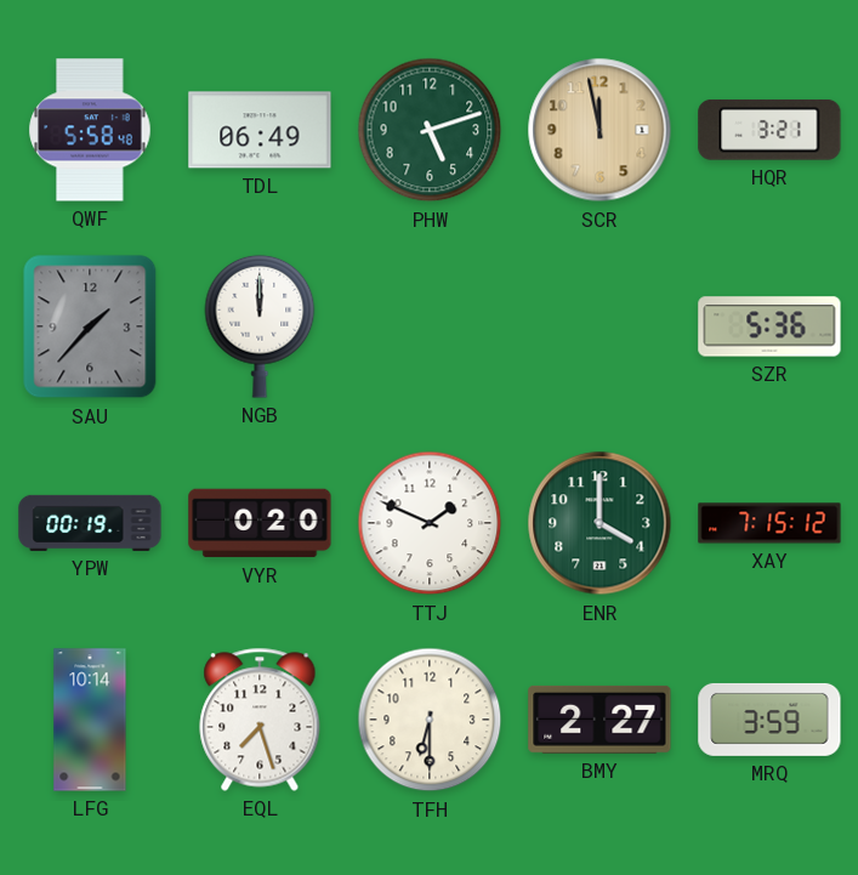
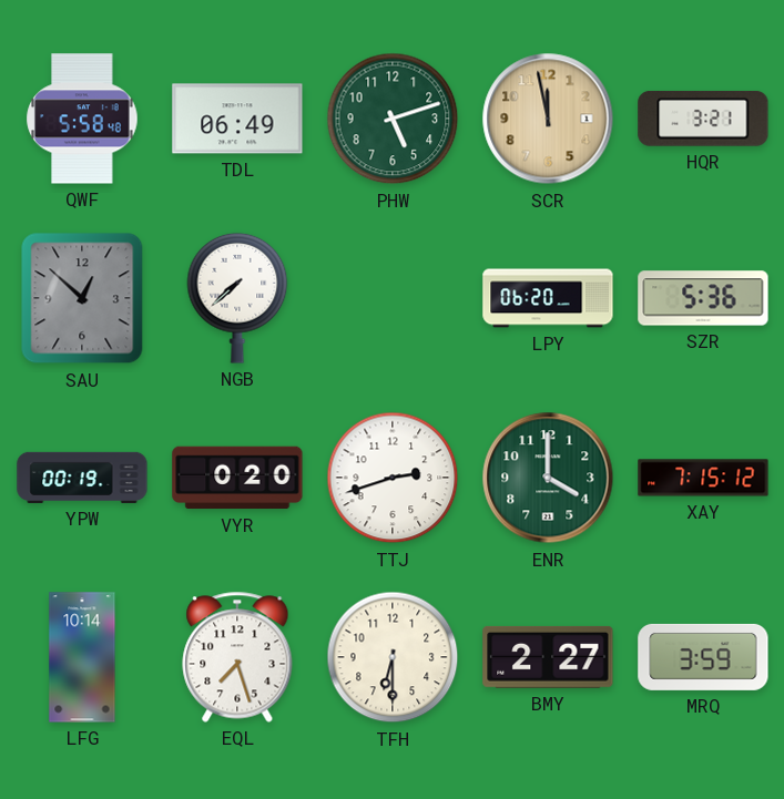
SAU: 1:37 -> 12:52
NGB: 12:00 -> 7:38
LPY: none -> 06:20
TTJ: 1:49 -> 2:42
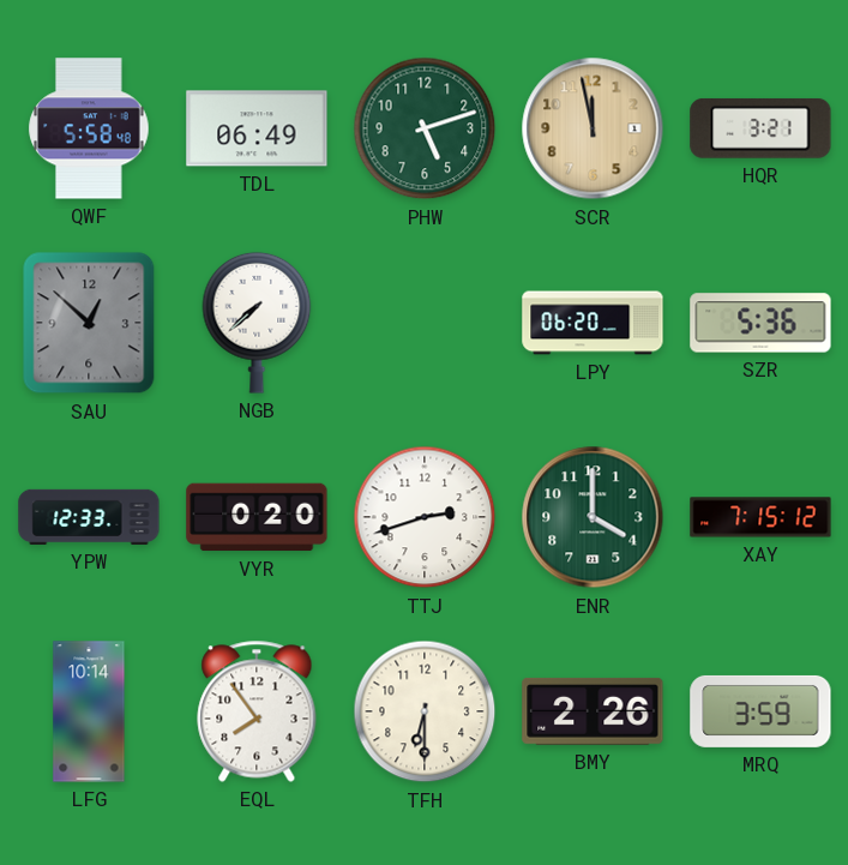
YPW: 00:19 -> 12:33
EQL: 7:27 -> 7:54
BMY: 2:27 -> 2:26
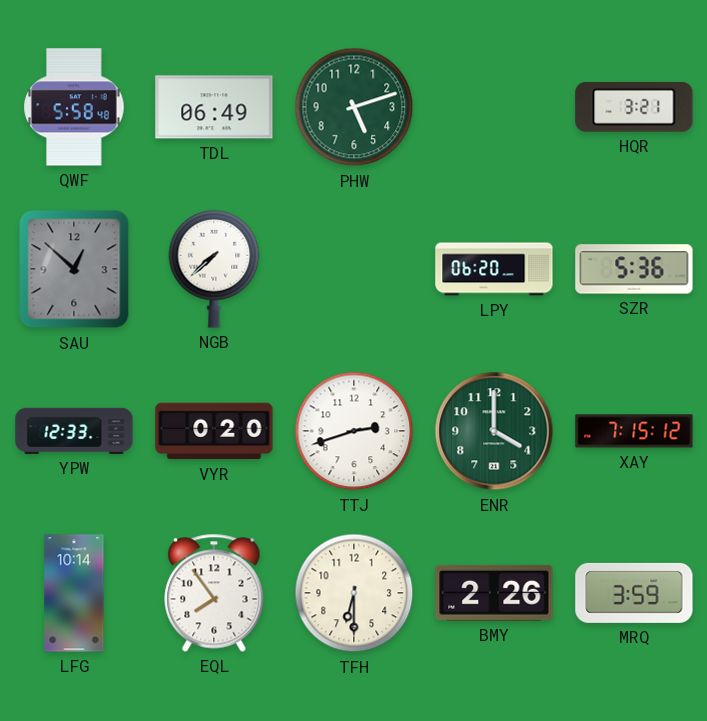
SCR: 11:58 -> none
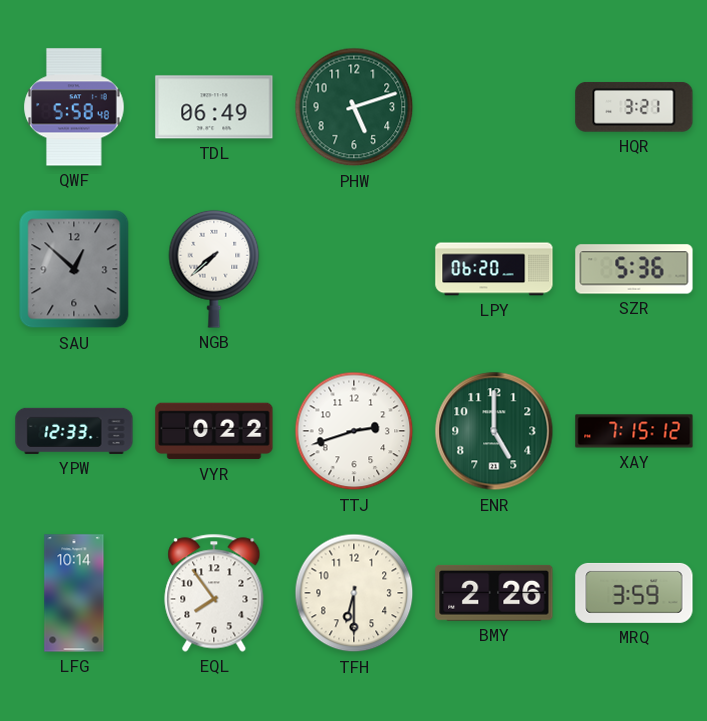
VYR: 0:20 -> 0:22
ENR: 4:00 -> 5:00
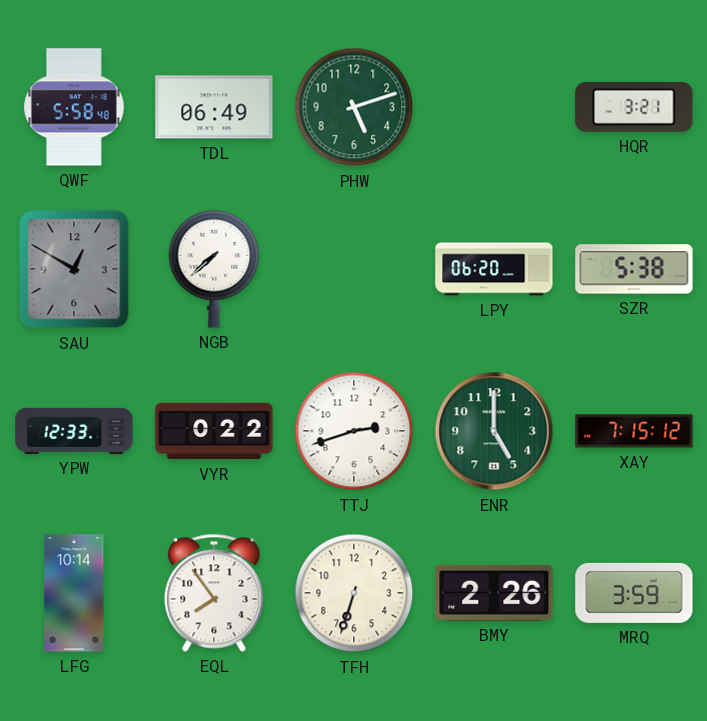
SAU: 12:52 -> 12:50
SZR: 5:36 -> 5:38
TFH: 6:30 -> 6:33
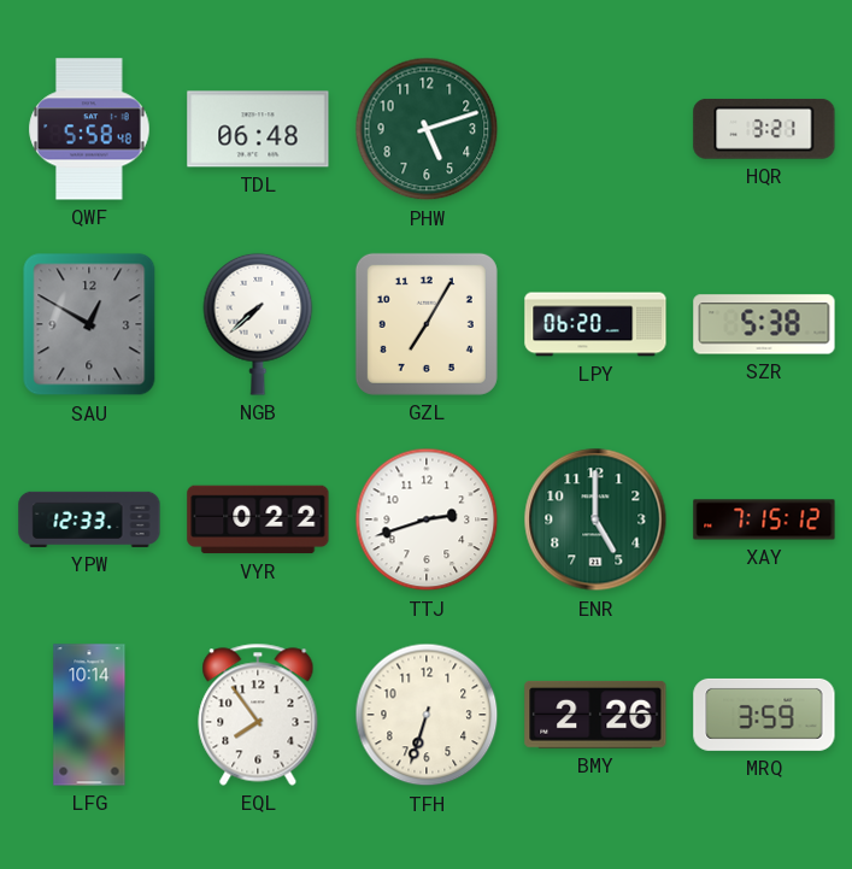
TDL: 06:49 -> 06:48
GZL: none -> 7:05
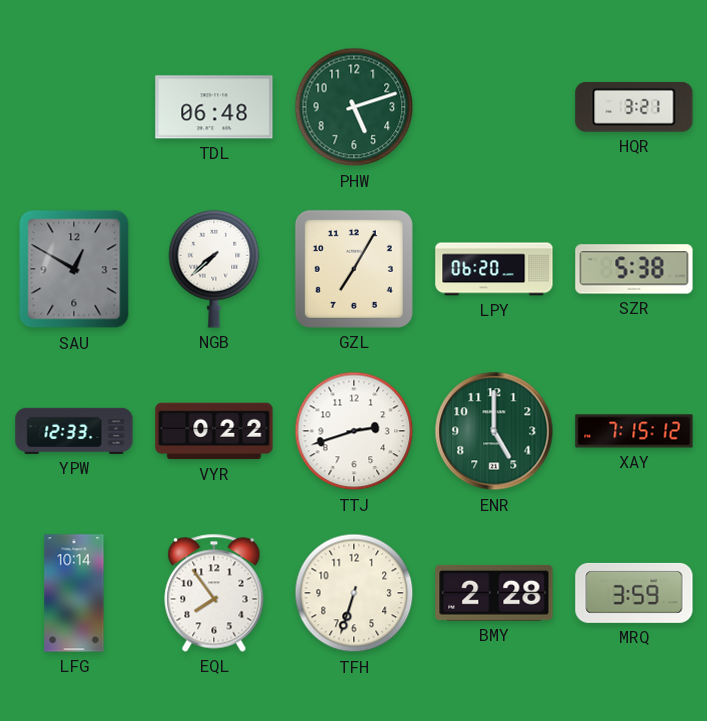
QWF: 5:58 -> none
BMY: 2:26 -> 2:28
